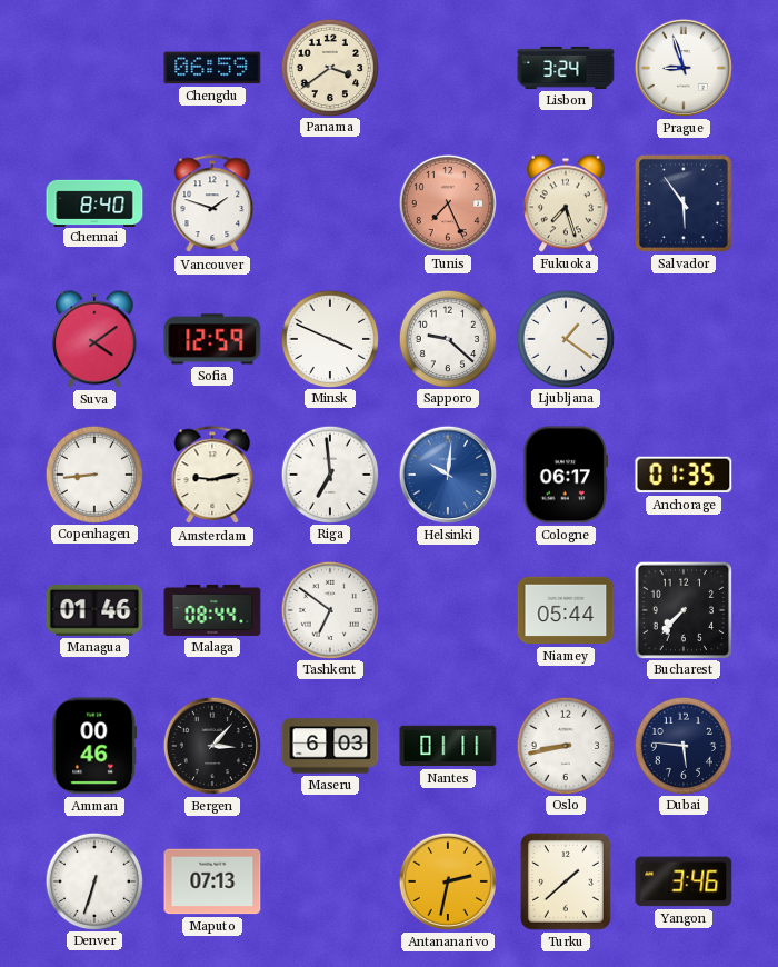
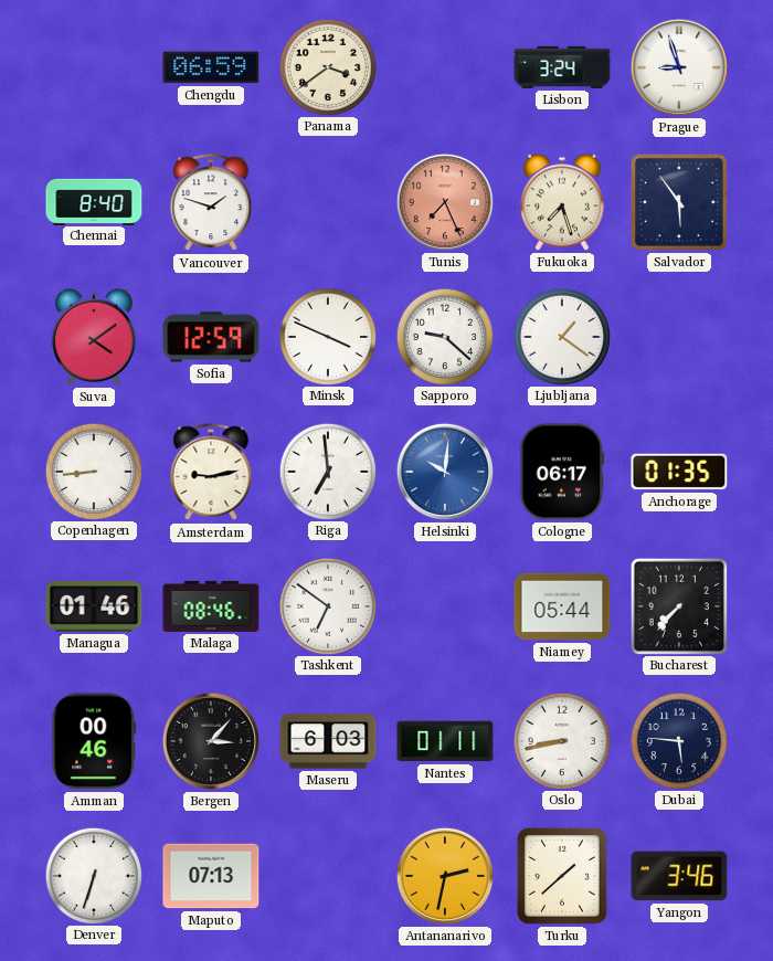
Malaga: 08:44 -> 08:46
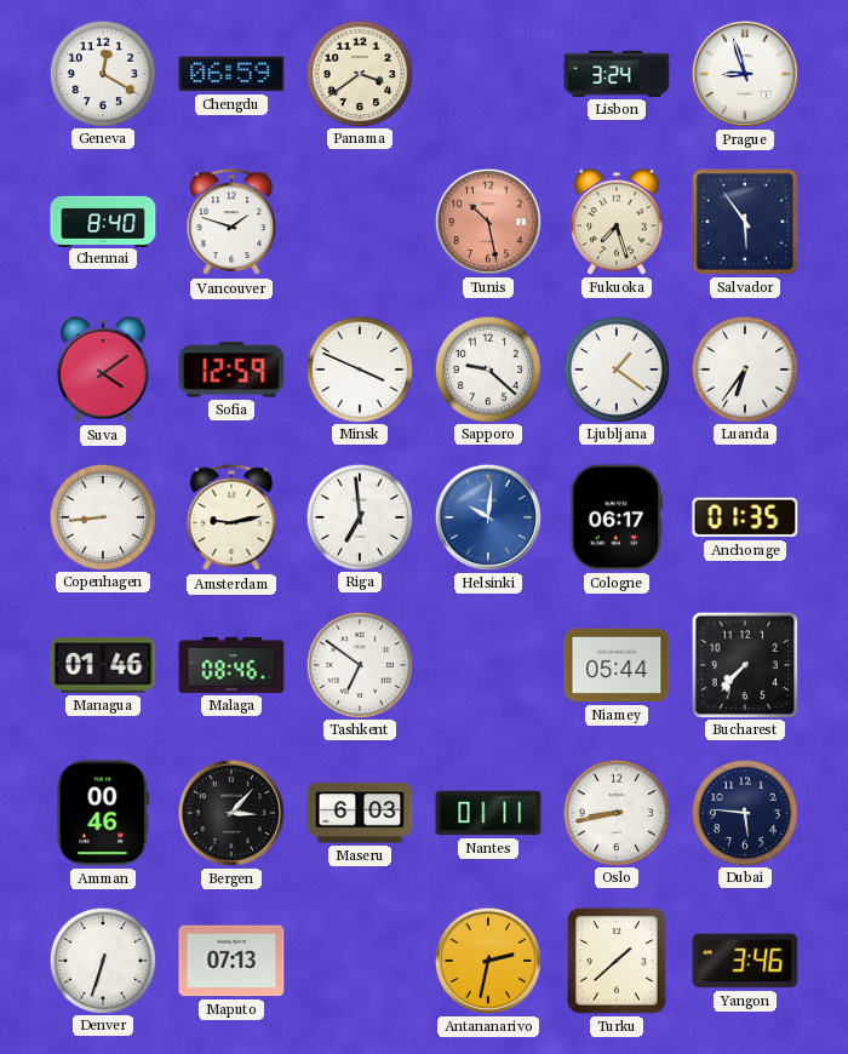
Geneva: none -> 12:20
Tunis: 7:26 -> 10:28
Luanda: none -> 6:36
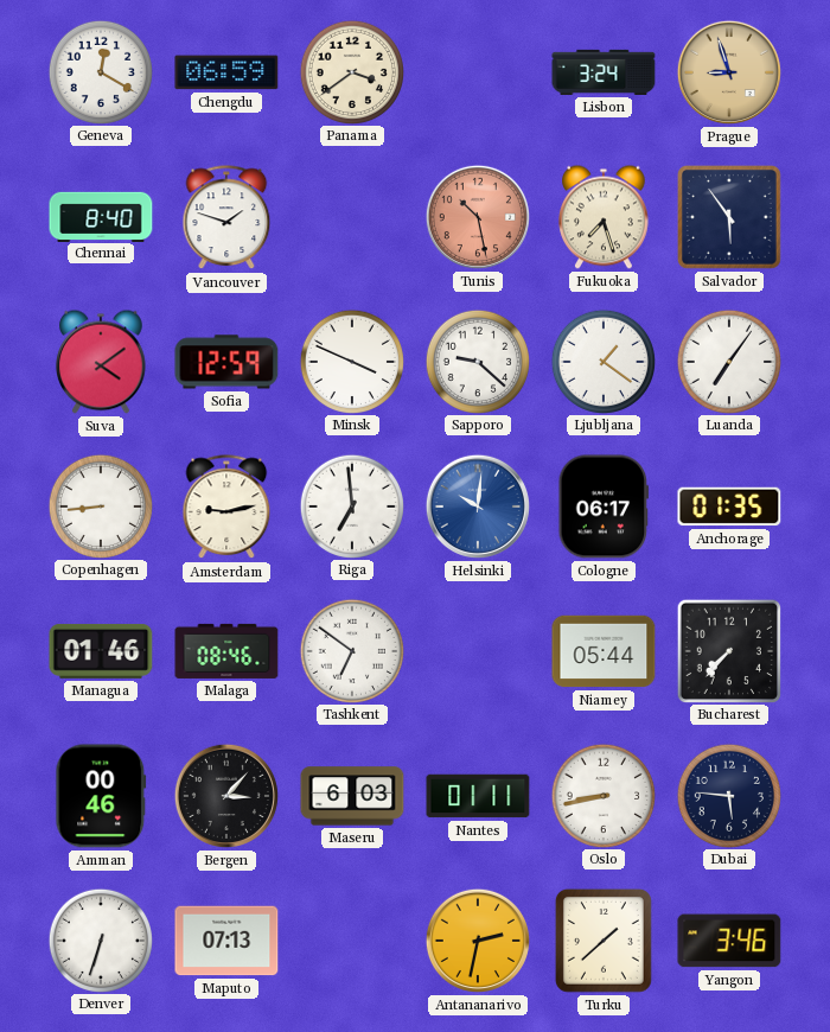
Prague dial: white -> champagne
Luanda: 6:36 -> 7:06
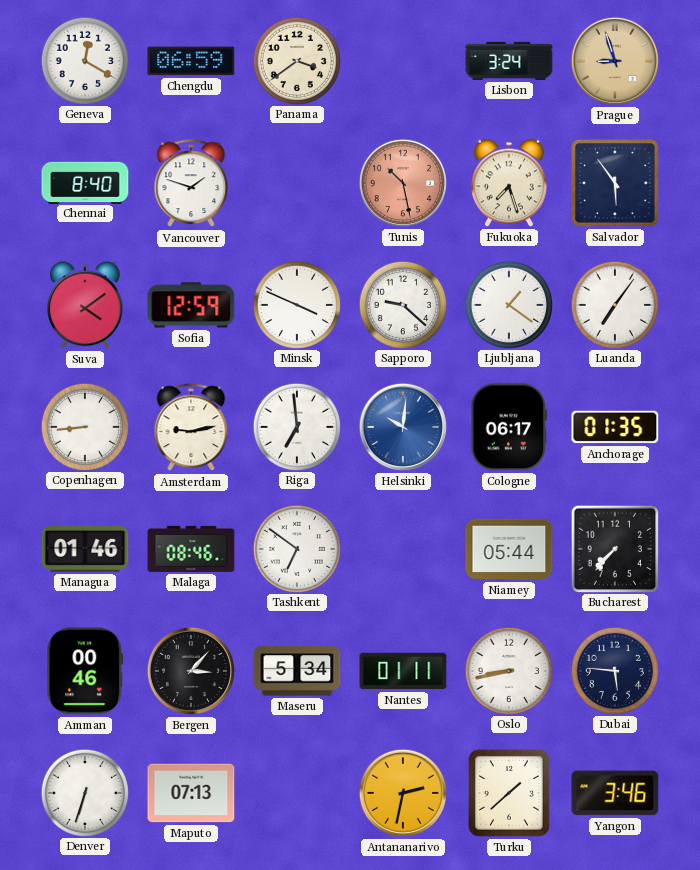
Maseru: 6:03 -> 5:34
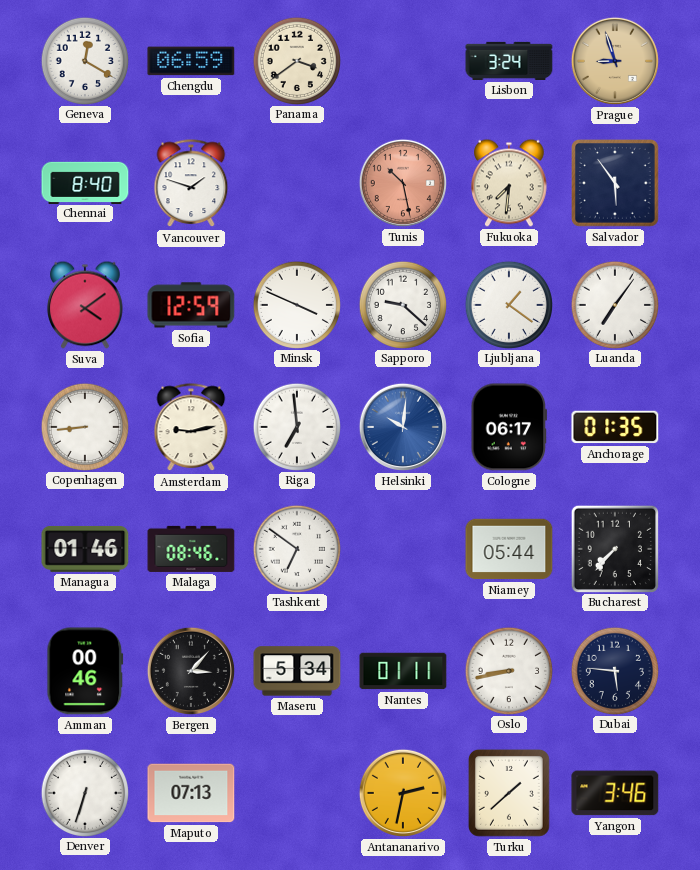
Fukuoka: 7:27 -> 7:31
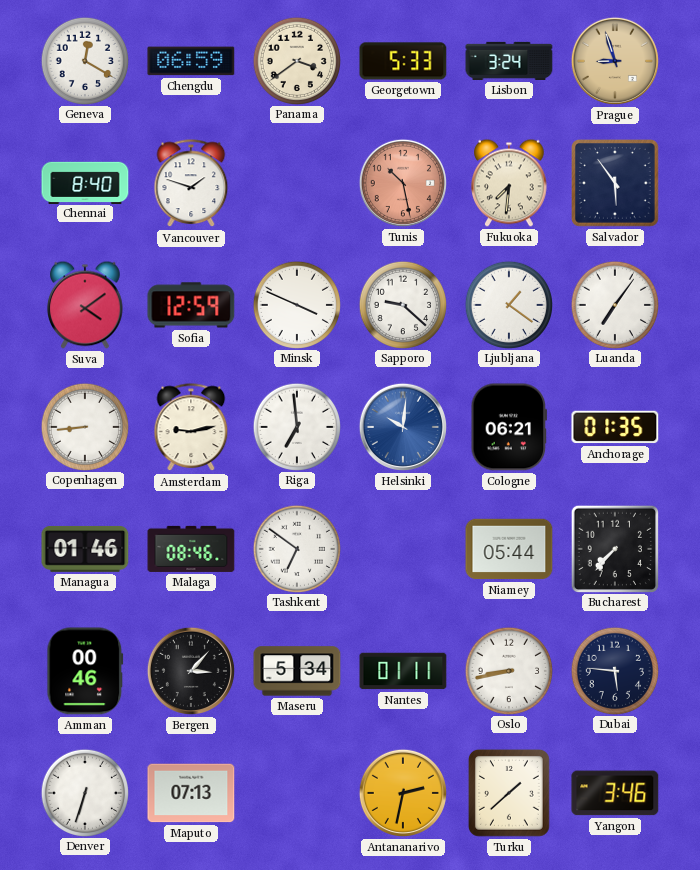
Georgetown: none -> 5:33
Cologne: 06:17 -> 06:21
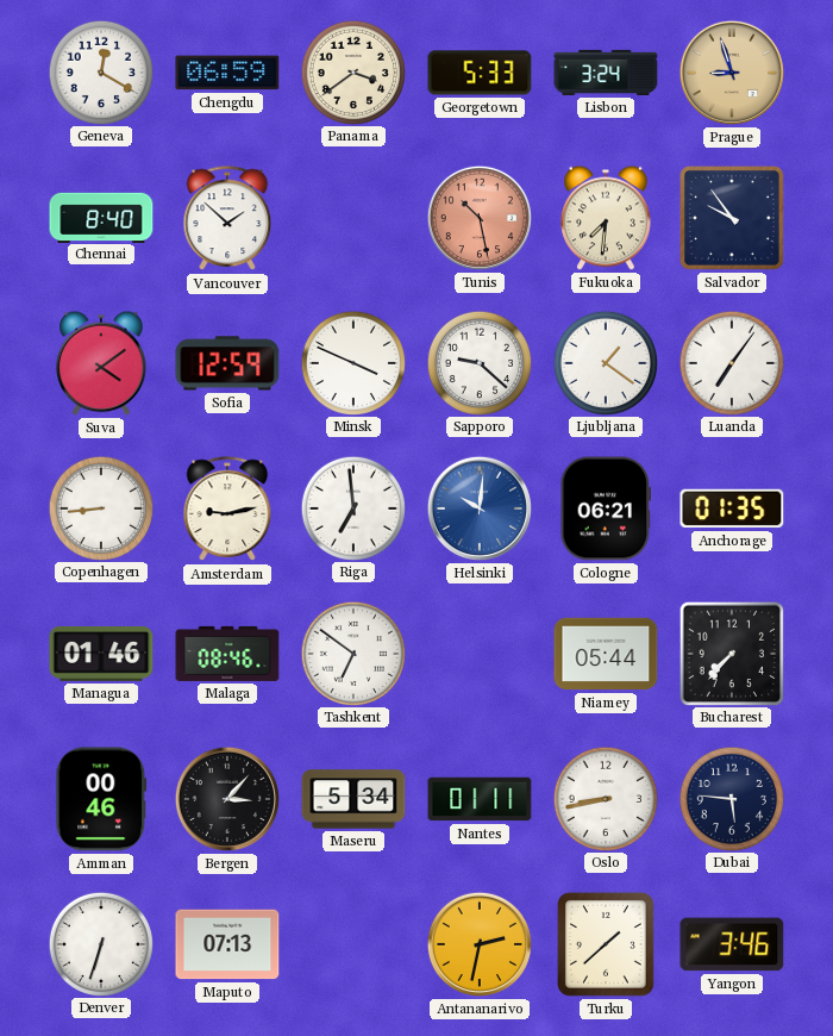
Vancouver: 1:48 -> 1:52
Salvador: 5:54 -> 9:54
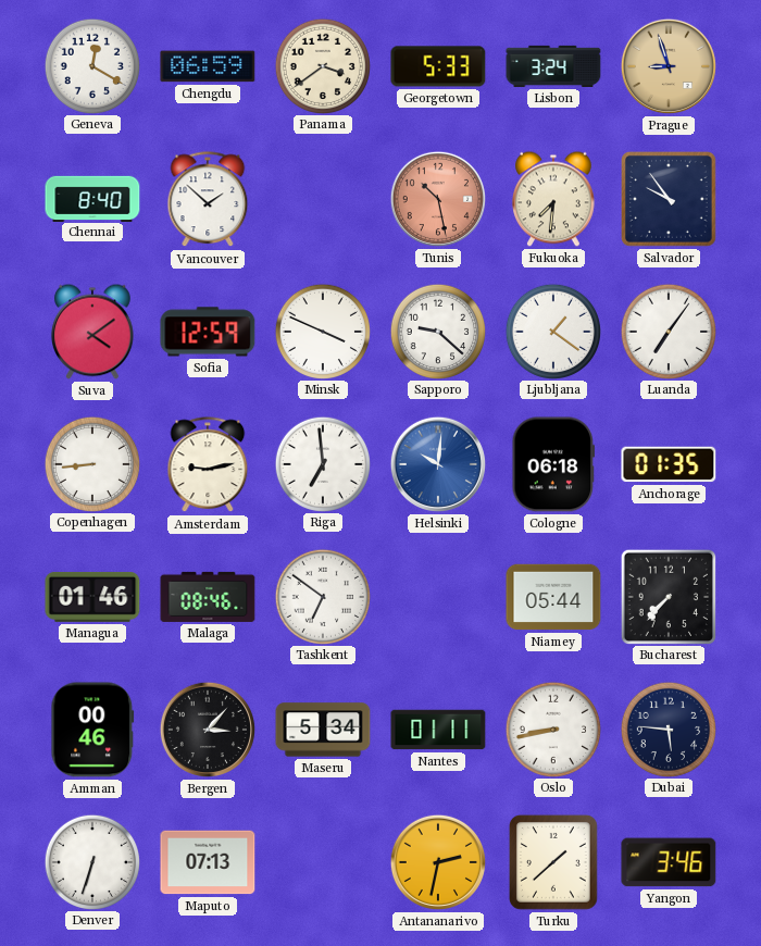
Cologne: 06:21 -> 06:18
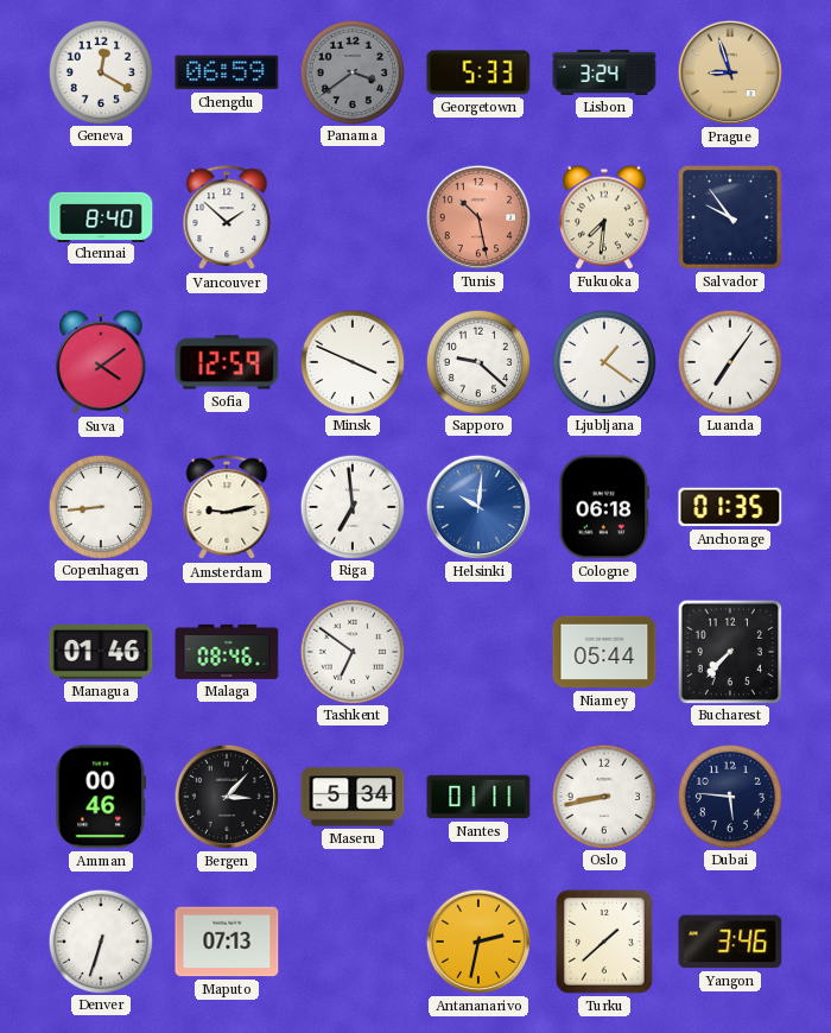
Panama dial: cream -> grey
